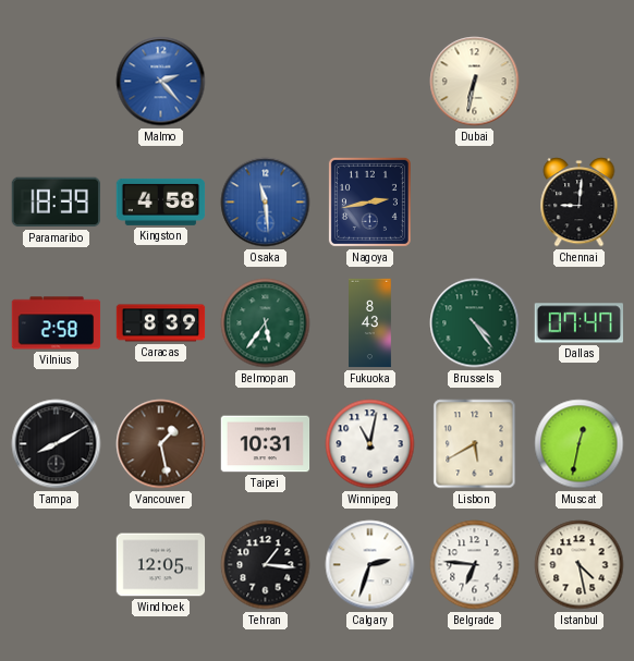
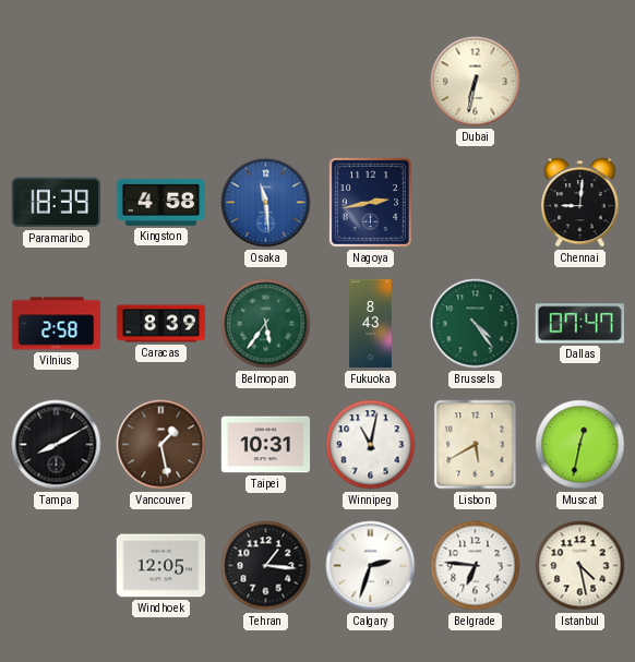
Malmo: 2:23 -> none
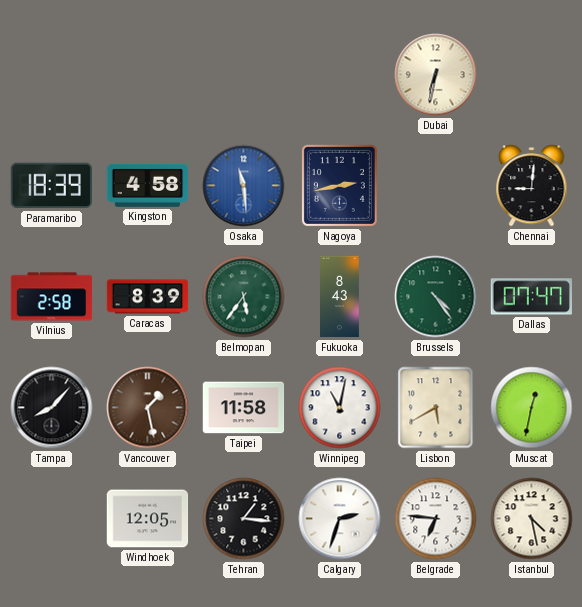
Tampa: 8:10 -> 8:07
Taipei: 10:31 -> 11:58
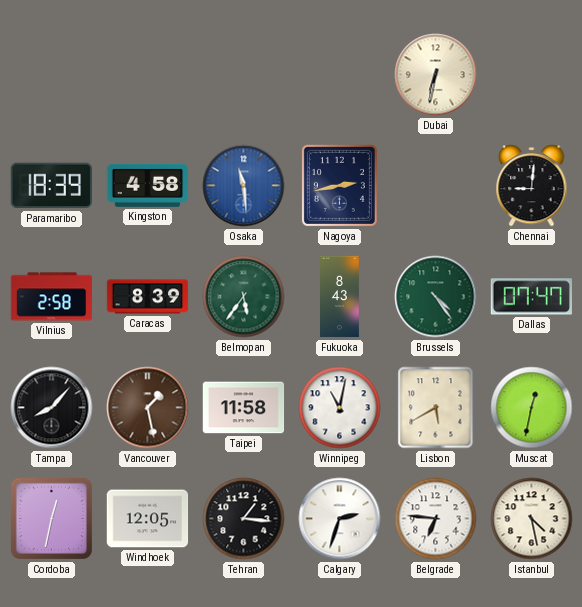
Cordoba: none -> 12:32
